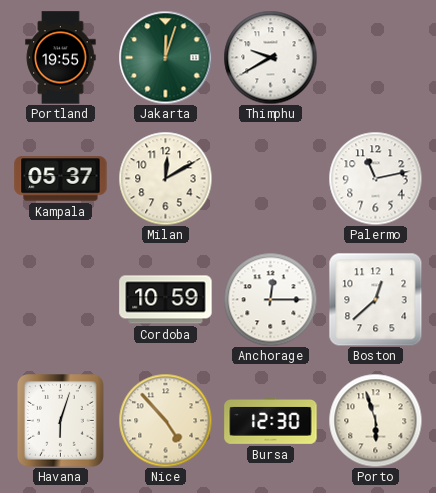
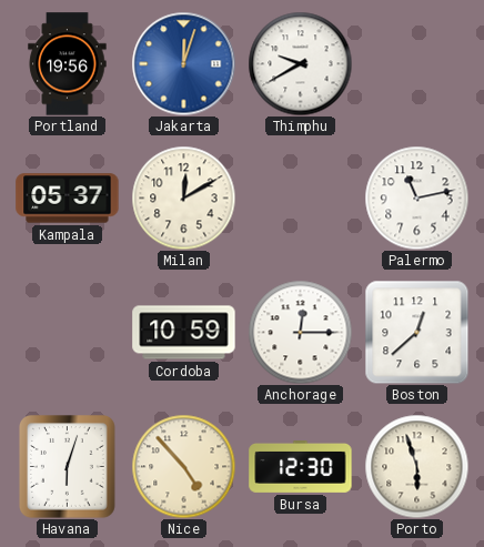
Portland: 19:55 -> 19:56
Jakarta dial: green -> blue
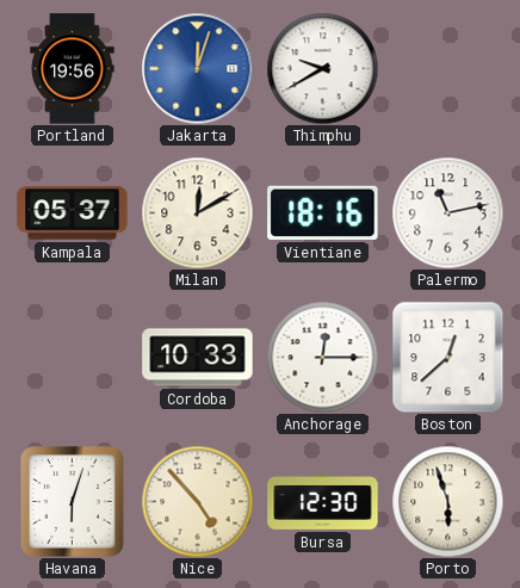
Vientiane: none -> 18:16
Cordoba: 10:59 -> 10:33
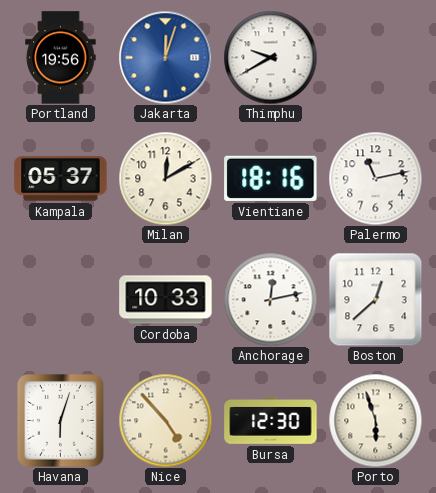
Anchorage: 12:15 -> 12:13
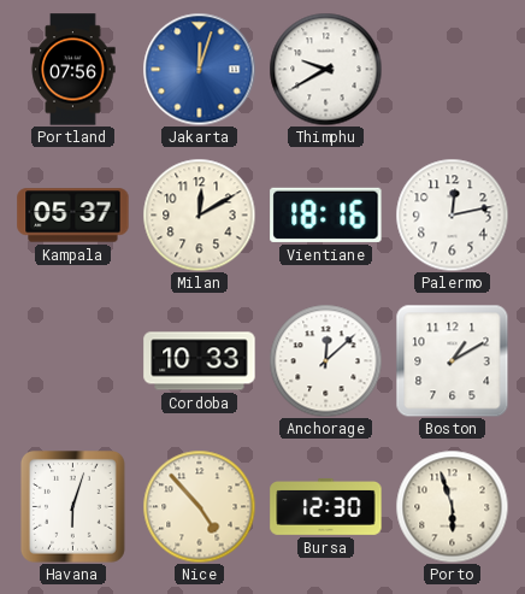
Portland: 19:56 -> 07:56
Palermo: 11:13 -> 12:13
Anchorage: 12:13 -> 12:08
Boston: 12:38 -> 1:10
